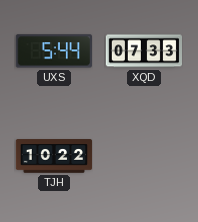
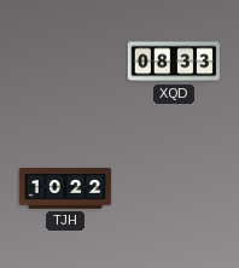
UXS: 5:44 -> none
XQD: 07:33 -> 08:33
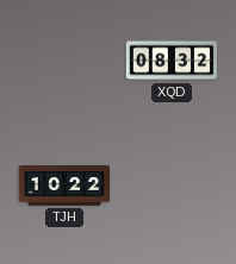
XQD: 08:33 -> 08:32
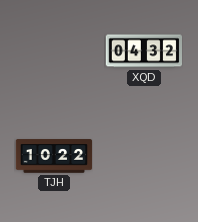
XQD: 08:32 -> 04:32
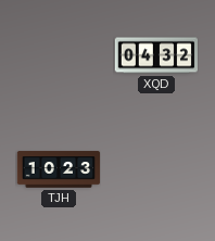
TJH: 10:22 -> 10:23
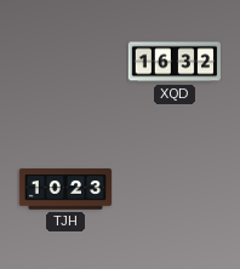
XQD: 04:32 -> 16:32
